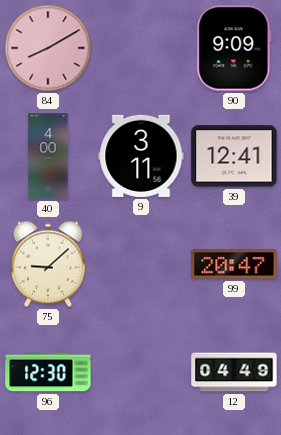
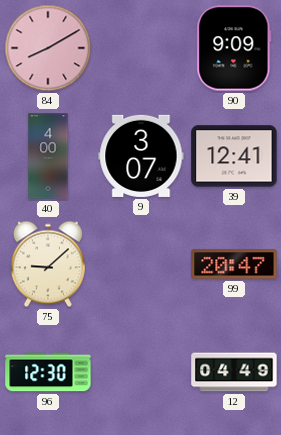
9: 3:11 -> 3:07
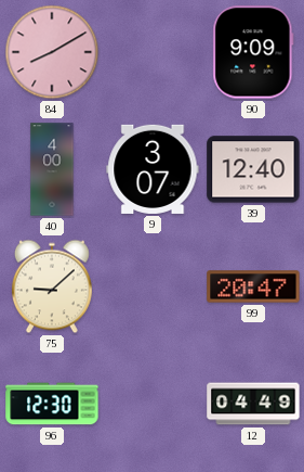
39: 12:41 -> 12:40
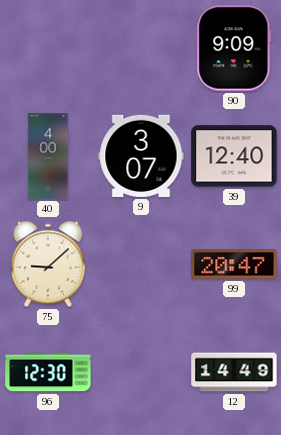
84: 8:10 -> none
12: 04:49 -> 14:49
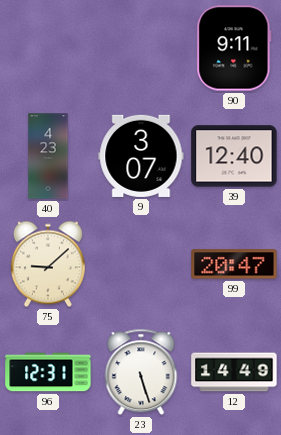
90: 9:09 -> 9:11
40: 4:00 -> 4:23
96: 12:30 -> 12:31
23: none -> 5:27
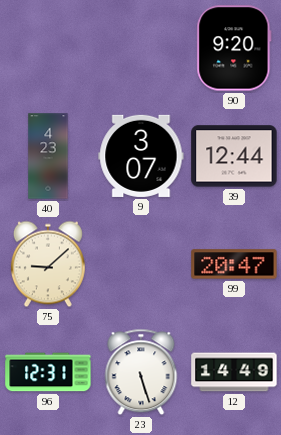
90: 9:11 -> 9:20
39: 12:40 -> 12:44
